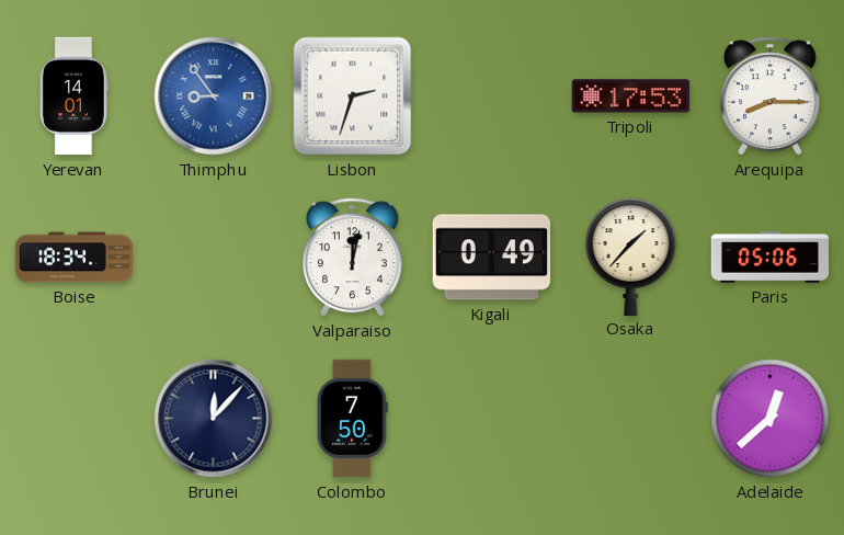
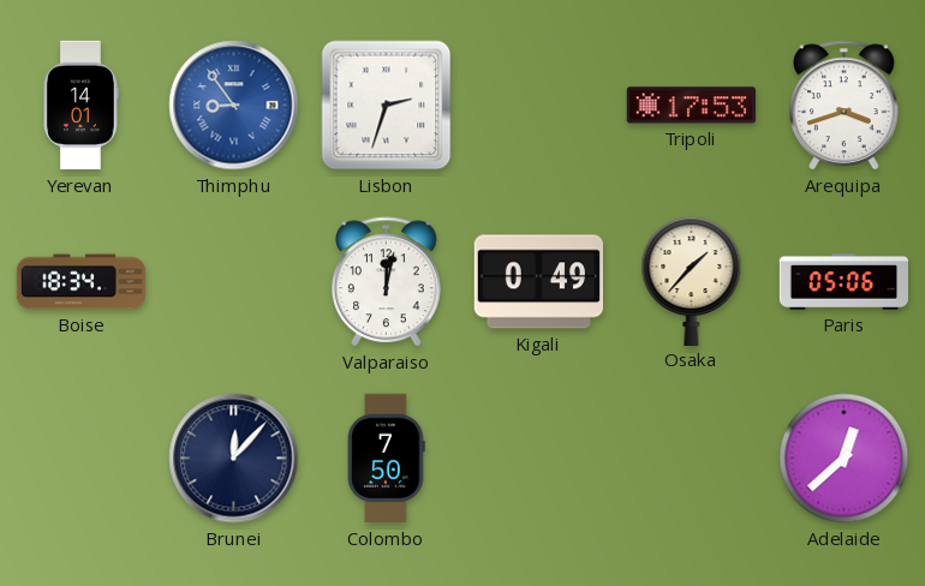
Arequipa: 8:15 -> 3:42
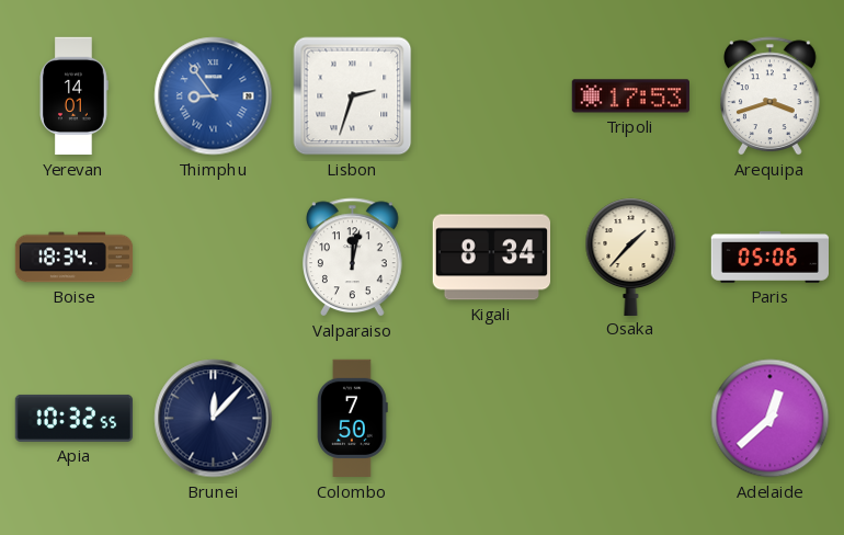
Kigali: 0:49 -> 8:34
Apia: none -> 10:32
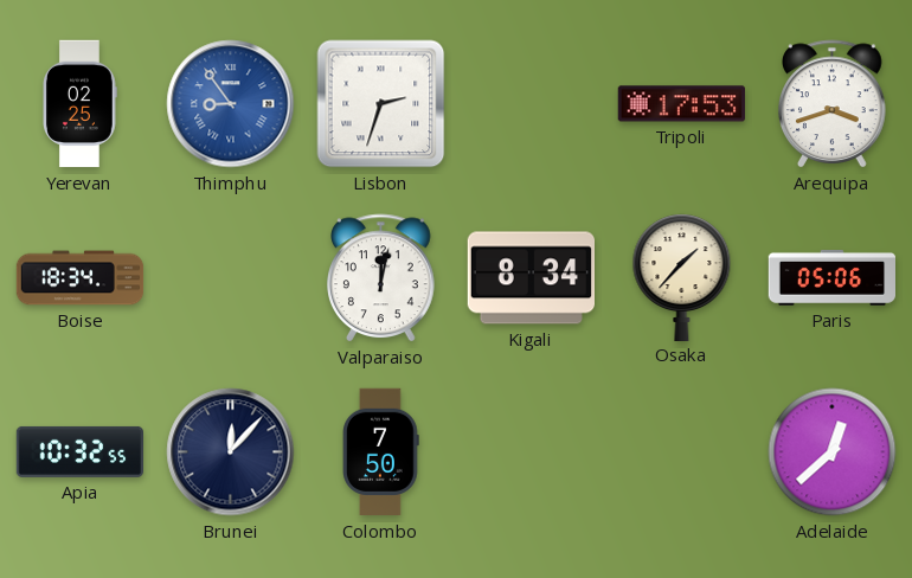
Yerevan: 14:01 -> 02:25
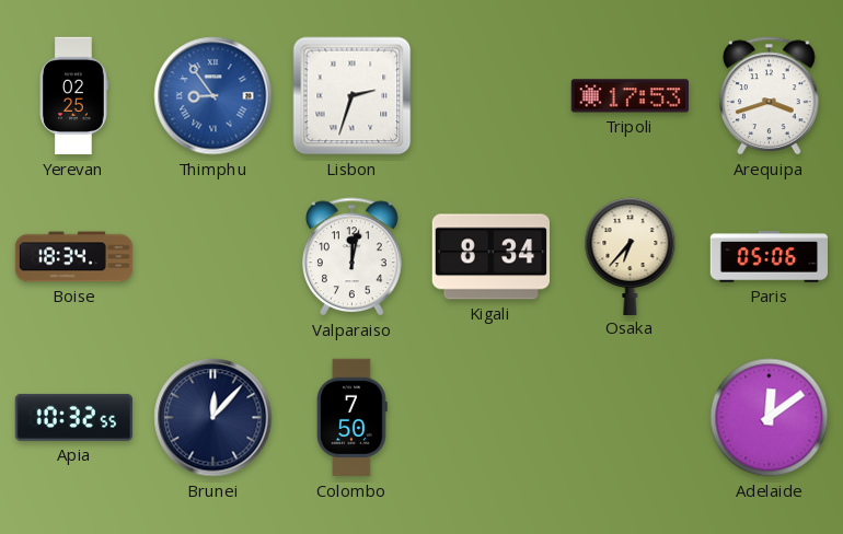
Osaka: 1:37 -> 6:37
Adelaide: 12:38 -> 12:09
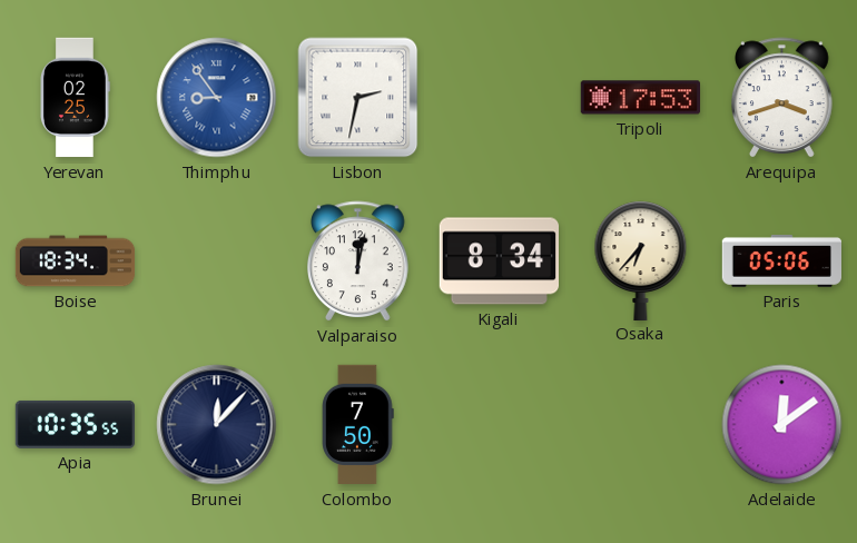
Lisbon: 2:33 -> 2:32
Apia: 10:32 -> 10:35
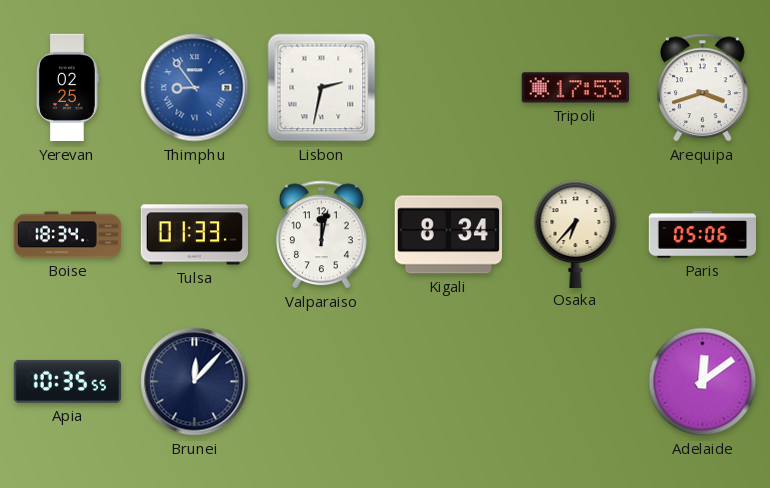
Tulsa: none -> 01:33
Colombo: 7:50 -> none
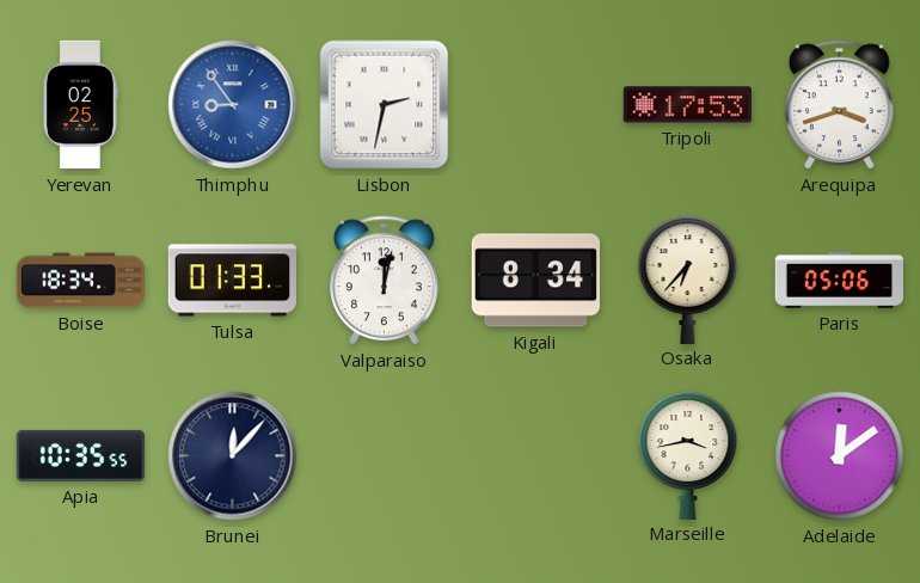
Marseille: none -> 3:43
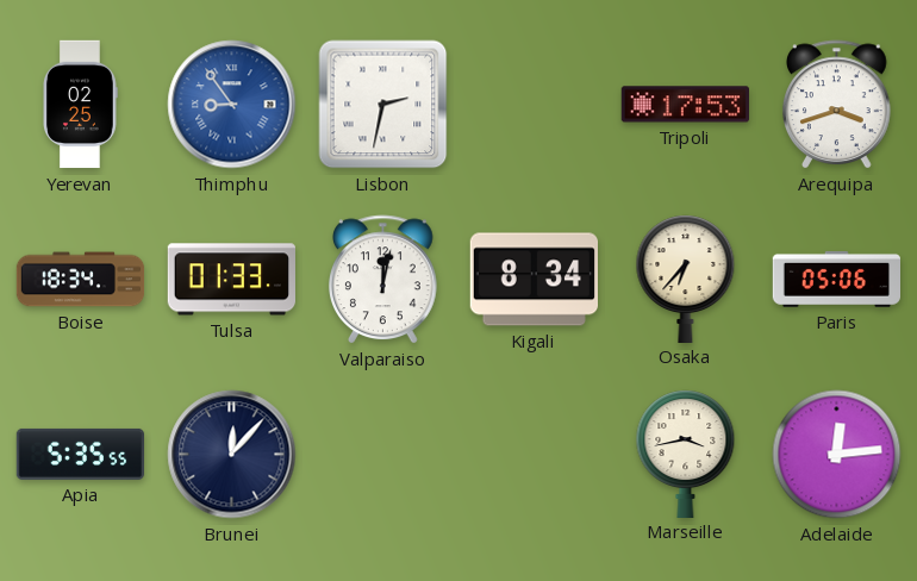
Apia: 10:35 -> 5:35
Adelaide: 12:09 -> 12:14
